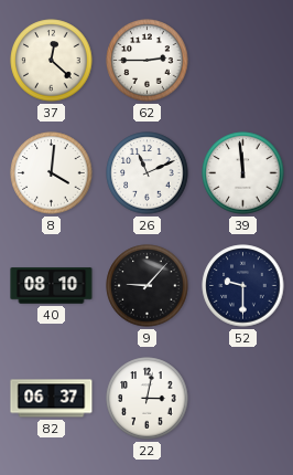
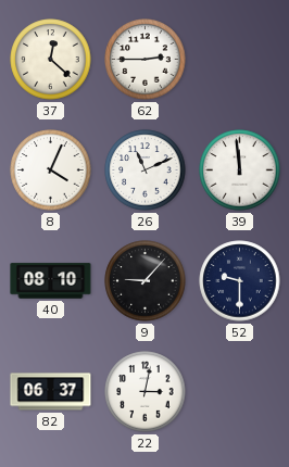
8: 4:01 -> 4:04
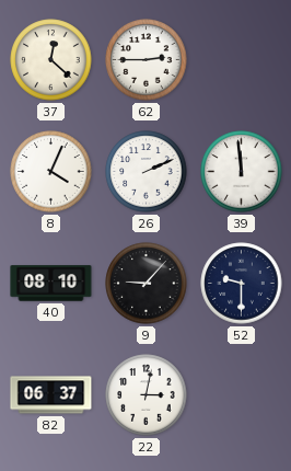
26: 11:11 -> 2:11
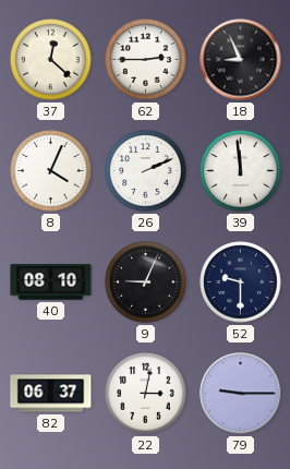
18: none -> 8:56
9: 9:07 -> 9:04
79: none -> 9:15
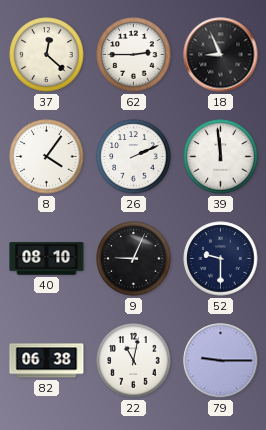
8: 4:04 -> 4:06
82: 06:37 -> 06:38
22: 3:02 -> 11:02
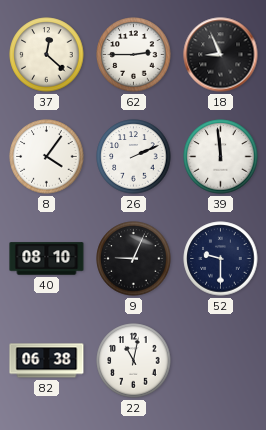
79: 9:15 -> none
